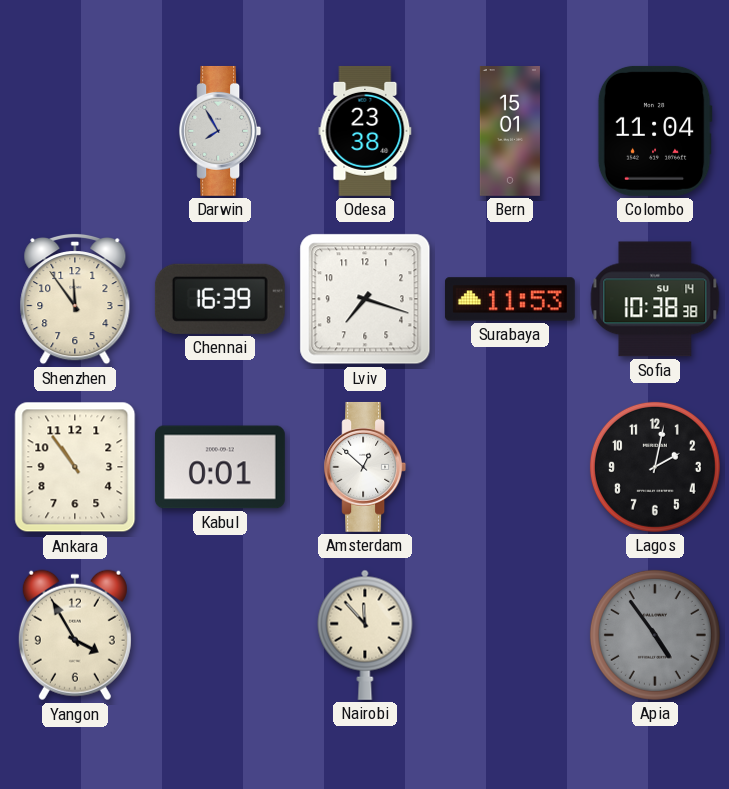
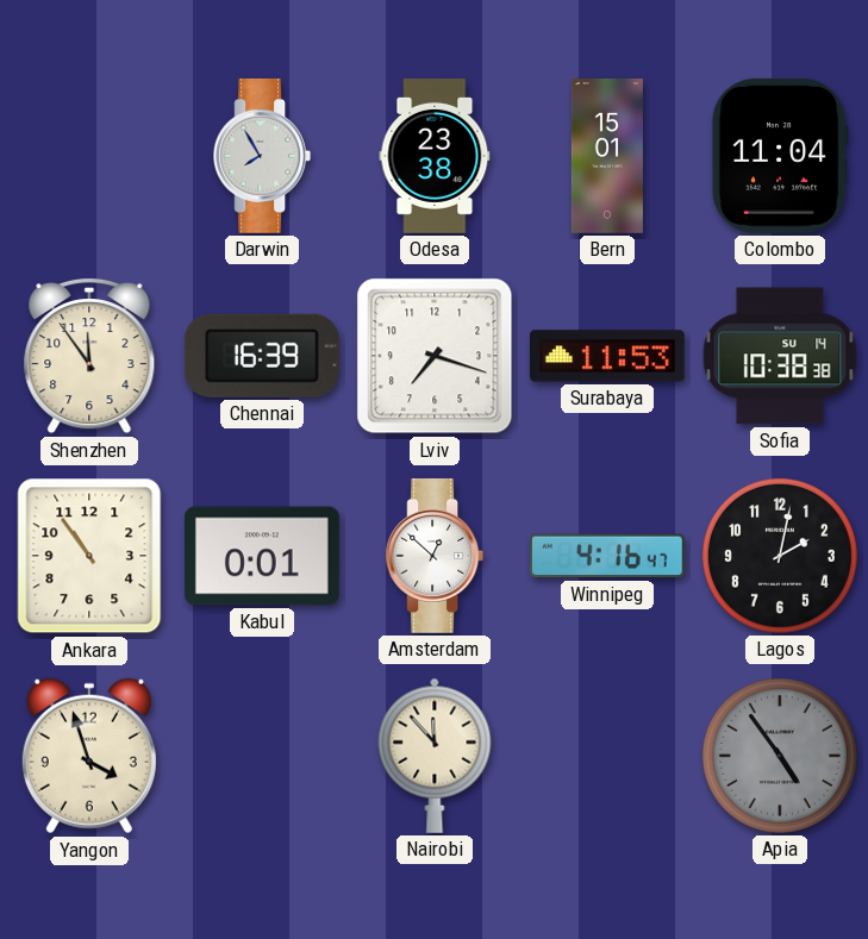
Winnipeg: none -> 4:16
Yangon: 3:55 -> 3:57
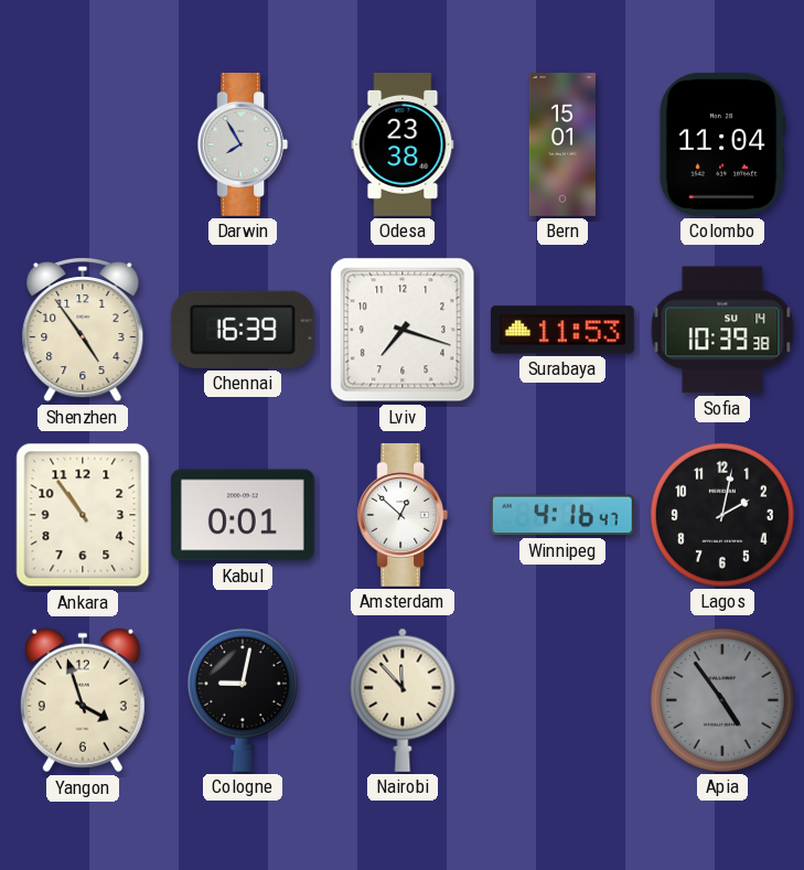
Shenzhen: 11:54 -> 4:54
Sofia: 10:38 -> 10:39
Cologne: none -> 9:02
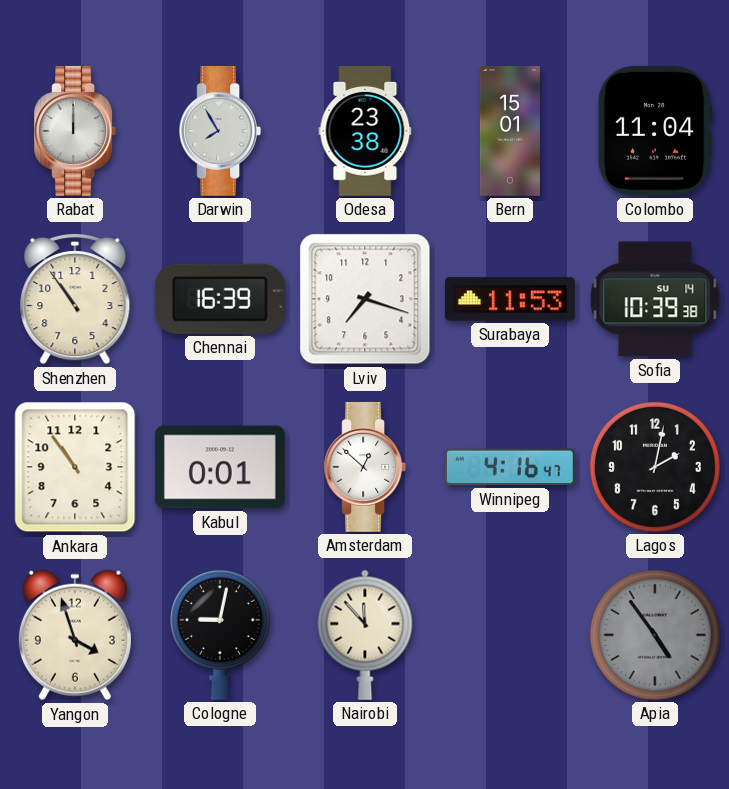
Rabat: none -> 12:00
Shenzhen: 4:54 -> 10:54
